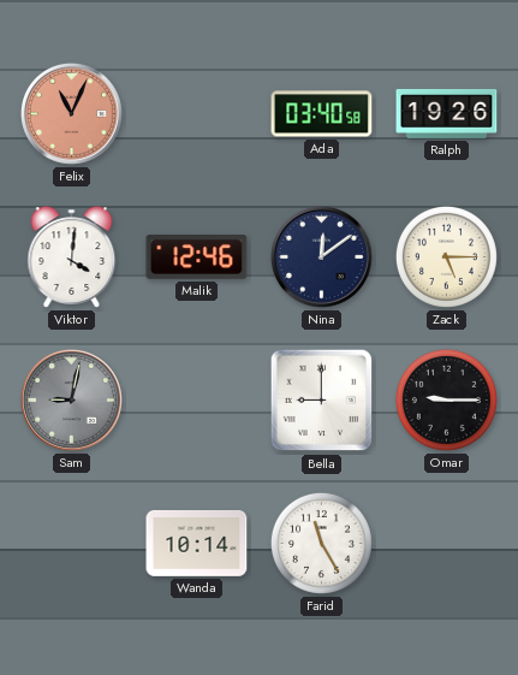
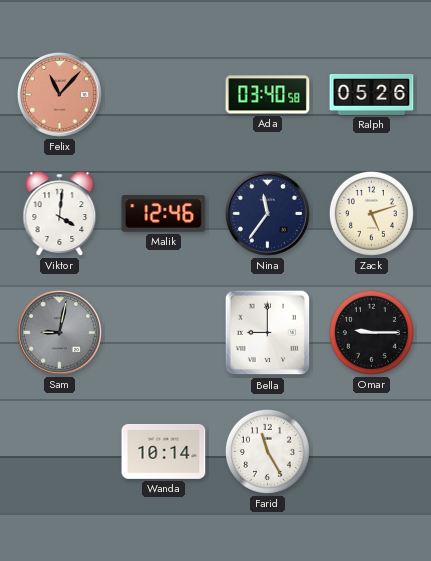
Felix: 11:04 -> 11:07
Ralph: 19:26 -> 05:26
Nina: 12:09 -> 11:36
Zack: 5:15 -> 5:12
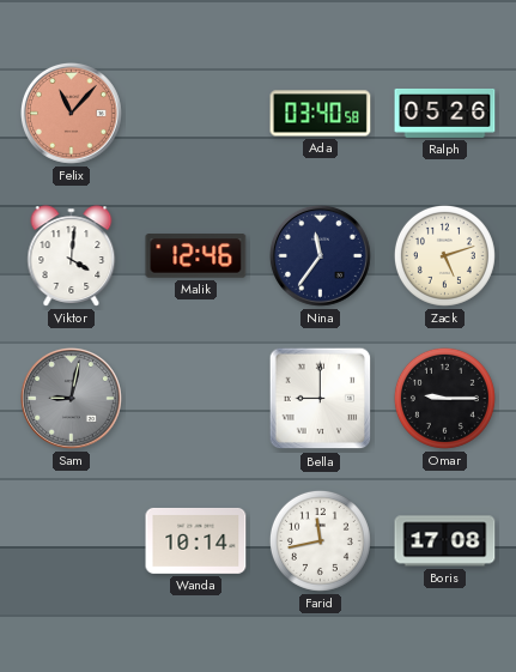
Farid: 11:25 -> 11:43
Boris: none -> 17:08
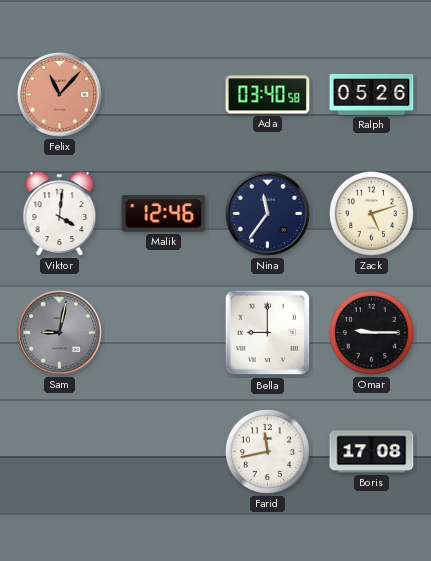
Wanda: 10:14 -> none
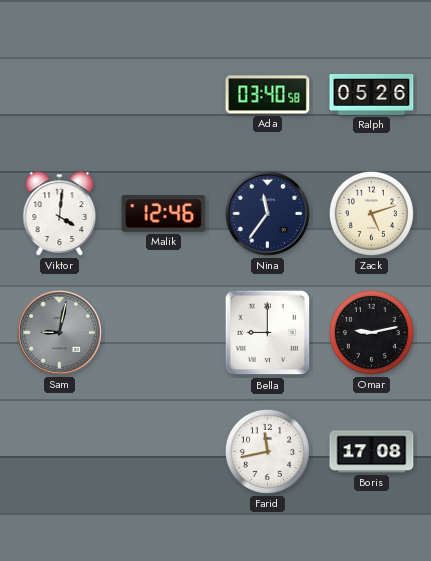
Felix: 11:07 -> none
Omar: 9:15 -> 9:13
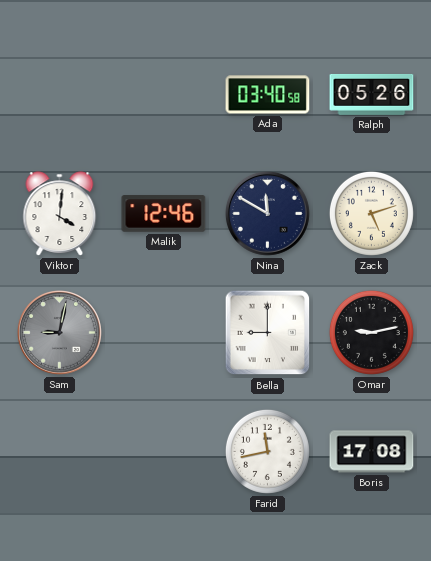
Nina: 11:36 -> 11:50
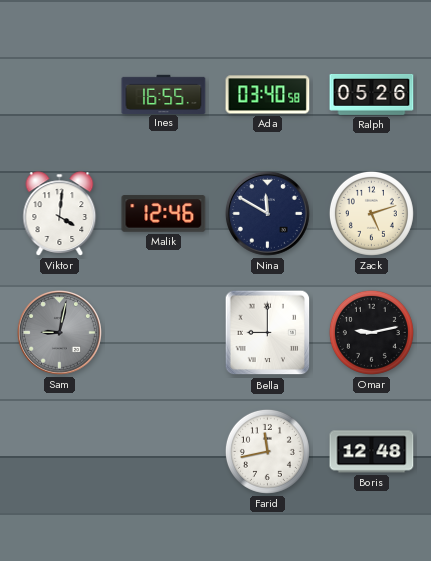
Ines: none -> 16:55
Boris: 17:08 -> 12:48
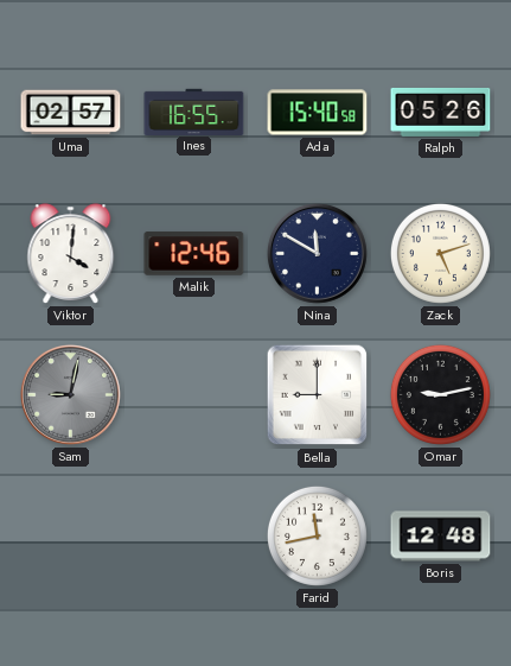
Uma: none -> 02:57
Ada: 03:40 -> 15:40
